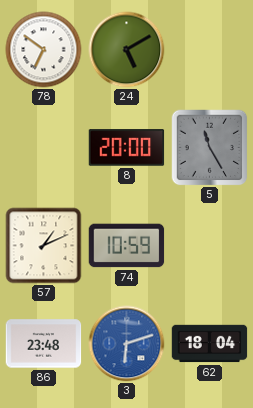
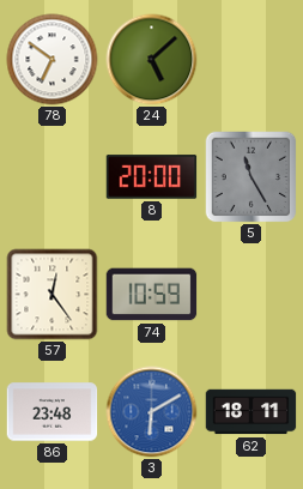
24: 5:10 -> 5:08
57: 1:11 -> 12:24
3: 6:12 -> 6:10
62: 18:04 -> 18:11
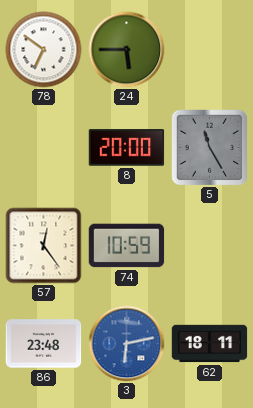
24: 5:08 -> 5:45
3: 6:10 -> 6:13
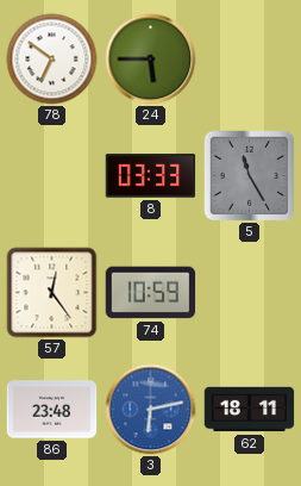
8: 20:00 -> 03:33
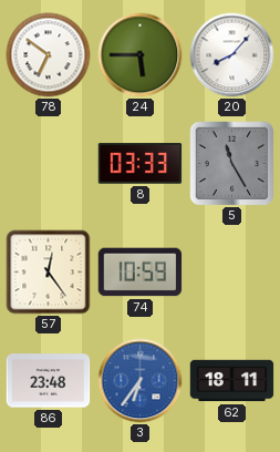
20: none -> 8:07
3: 6:13 -> 6:36
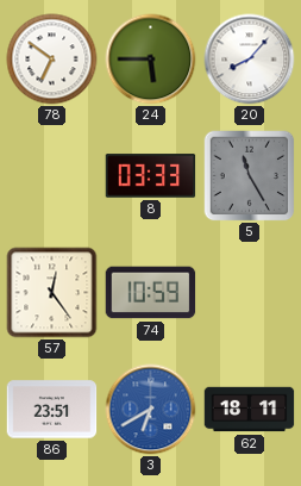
86: 23:48 -> 23:51
3: 6:36 -> 6:40
